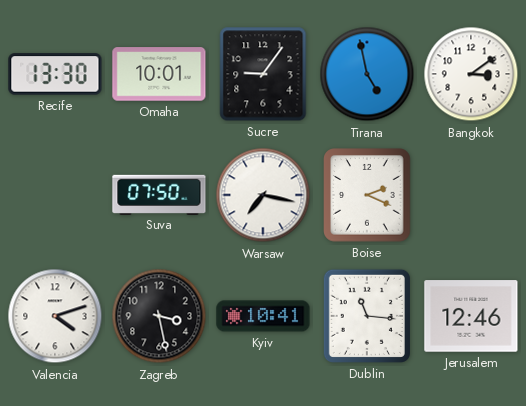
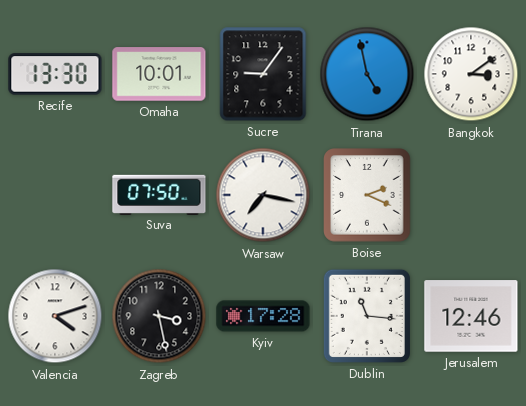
Kyiv: 10:41 -> 17:28
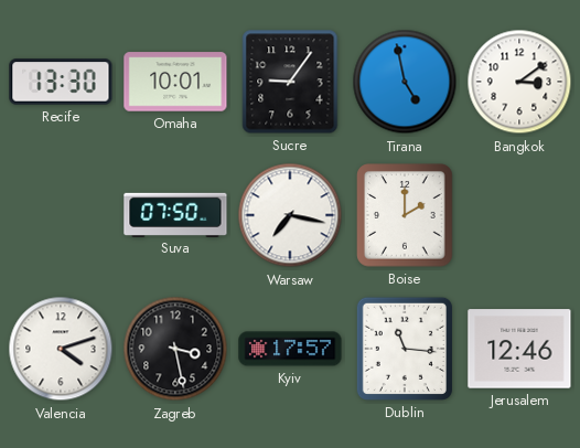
Boise: 2:19 -> 2:00
Kyiv: 17:28 -> 17:57
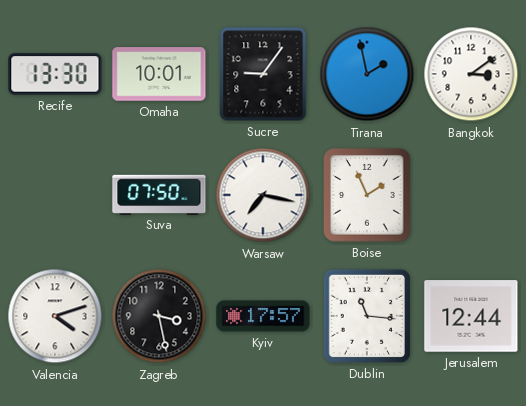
Tirana: 4:58 -> 1:58
Boise: 2:00 -> 1:56
Jerusalem: 12:46 -> 12:44
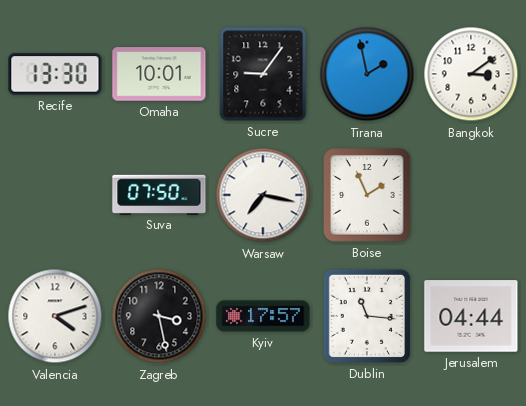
Jerusalem: 12:44 -> 04:44
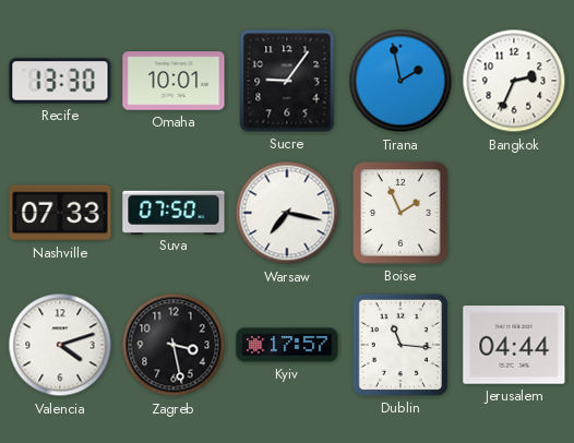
Bangkok: 3:09 -> 2:34
Nashville: none -> 07:33
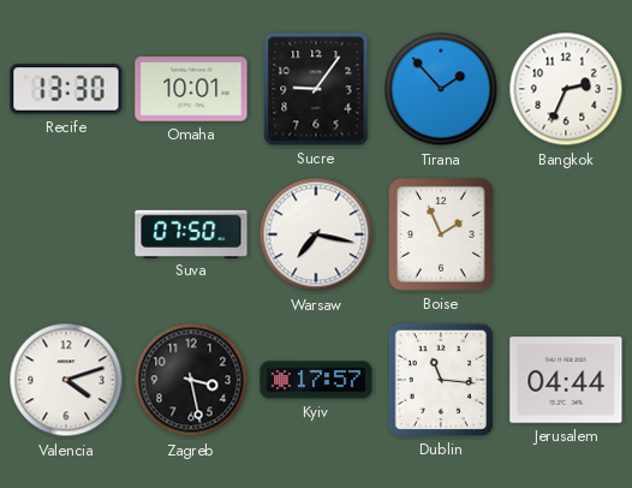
Tirana: 1:58 -> 1:53
Nashville: 07:33 -> none
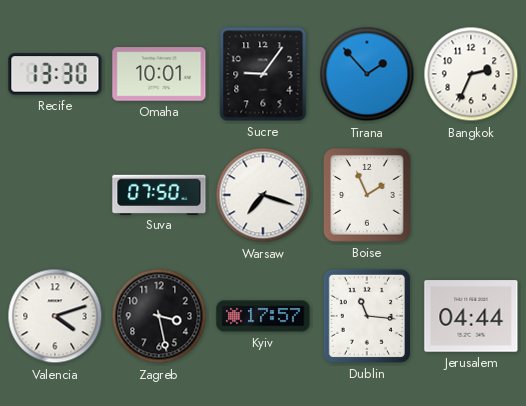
Warsaw: 7:17 -> 7:18
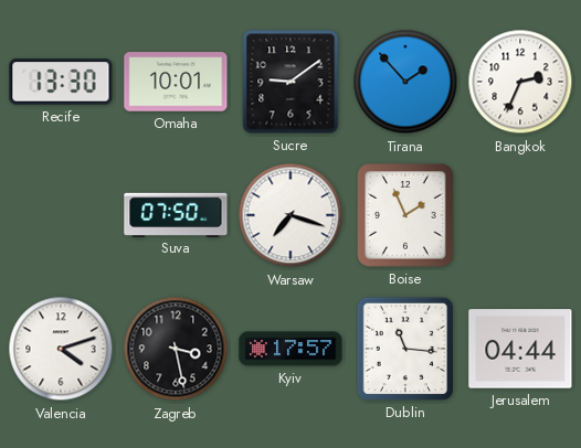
Sucre: 9:06 -> 9:09
